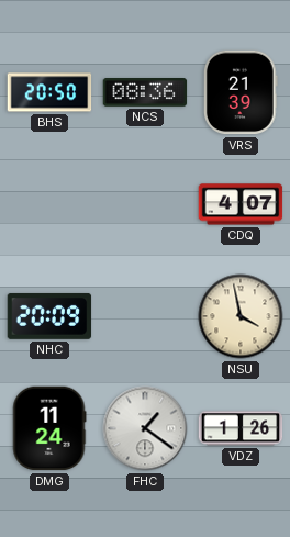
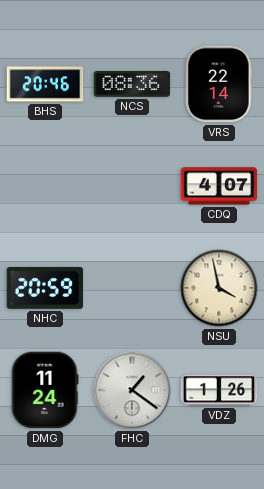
BHS: 20:50 -> 20:46
VRS: 21:39 -> 22:14
NHC: 20:09 -> 20:59
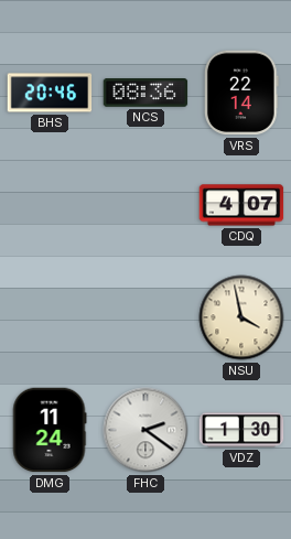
NHC: 20:59 -> none
FHC: 1:21 -> 2:21
VDZ: 1:26 -> 1:30
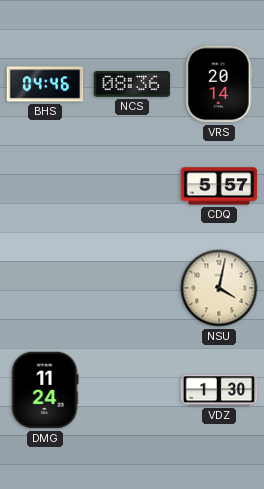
BHS: 20:46 -> 04:46
VRS: 22:14 -> 20:14
CDQ: 4:07 -> 5:57
NSU: 3:58 -> 4:02
FHC: 2:21 -> none
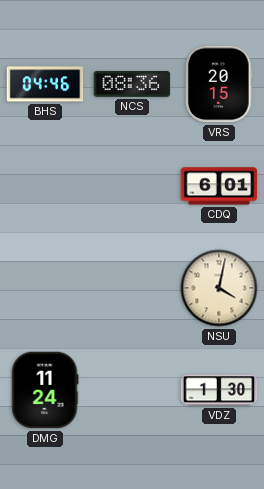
VRS: 20:14 -> 20:15
CDQ: 5:57 -> 6:01
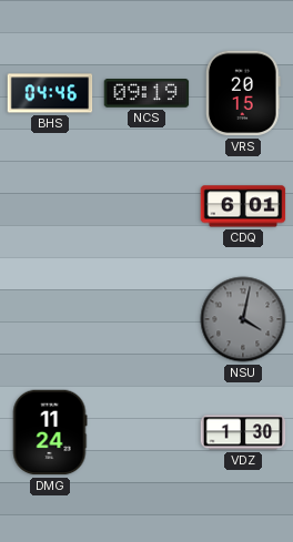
NCS: 08:36 -> 09:19
NSU dial: cream -> grey
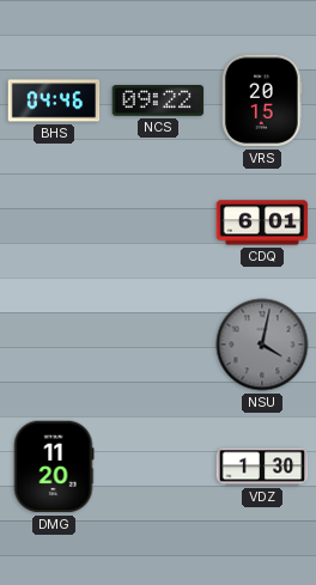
NCS: 09:19 -> 09:22
DMG: 11:24 -> 11:20
